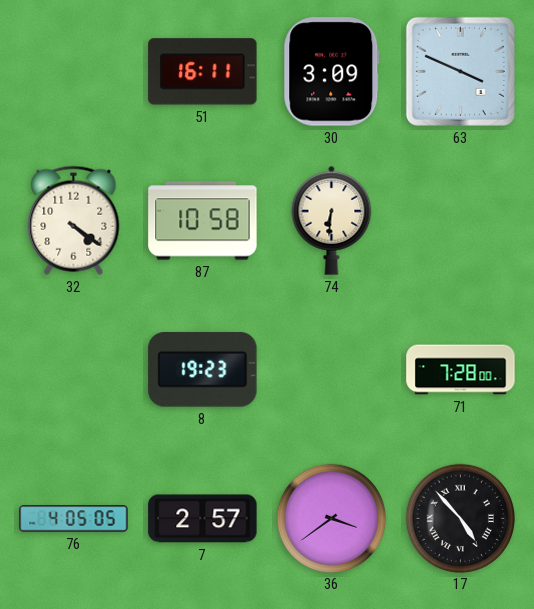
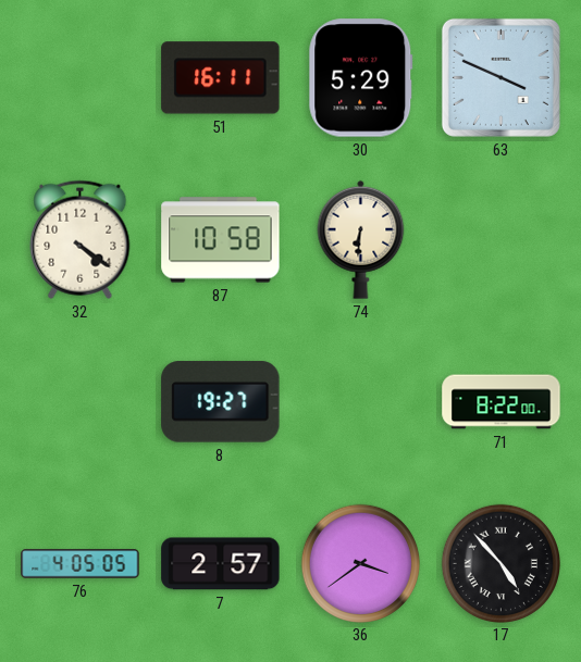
30: 3:09 -> 5:29
8: 19:23 -> 19:27
71: 7:28 -> 8:22
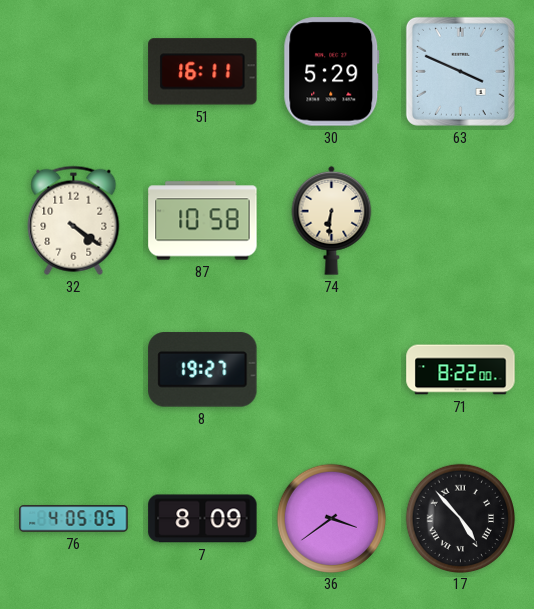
7: 2:57 -> 8:09
